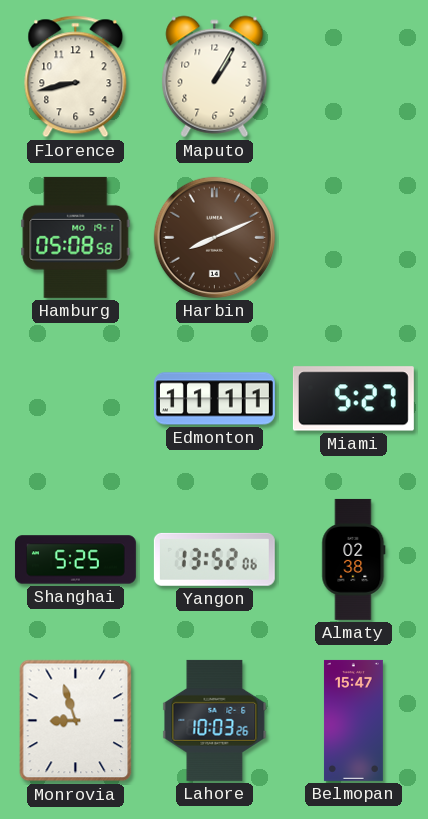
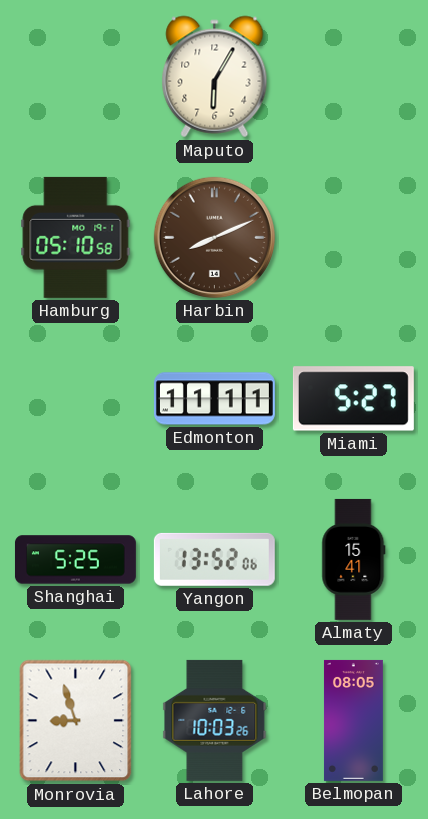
Florence: 8:43 -> none
Maputo: 1:05 -> 6:05
Hamburg: 05:08 -> 05:10
Almaty: 02:38 -> 15:41
Belmopan: 15:47 -> 08:05
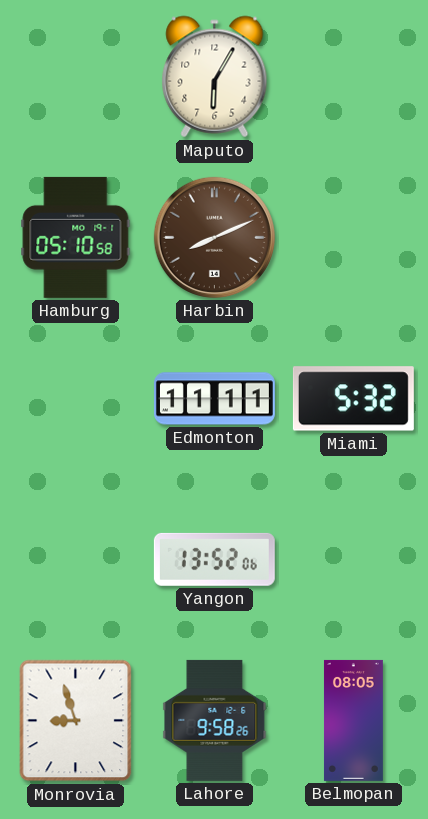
Miami: 5:27 -> 5:32
Shanghai: 5:25 -> none
Almaty: 15:41 -> none
Lahore: 10:03 -> 9:58
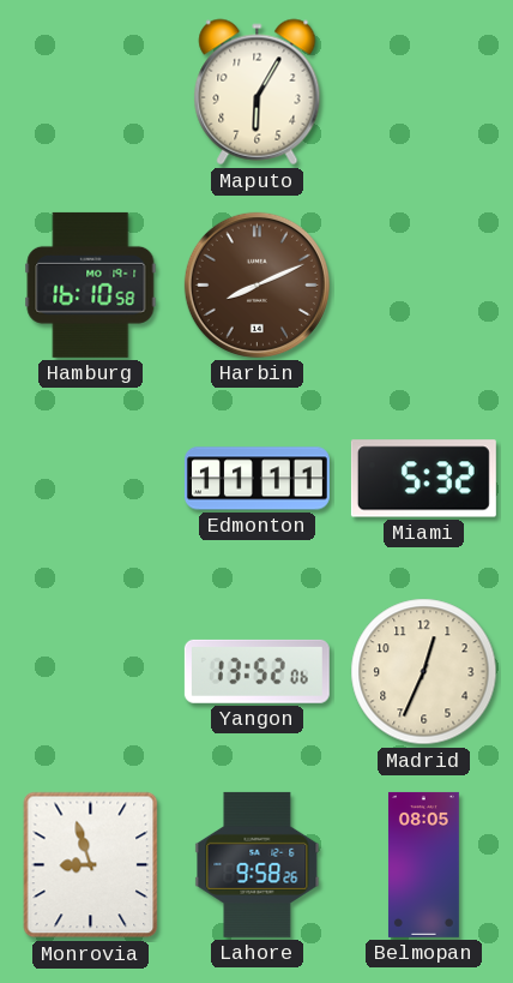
Hamburg: 05:10 -> 16:10
Madrid: none -> 12:34
